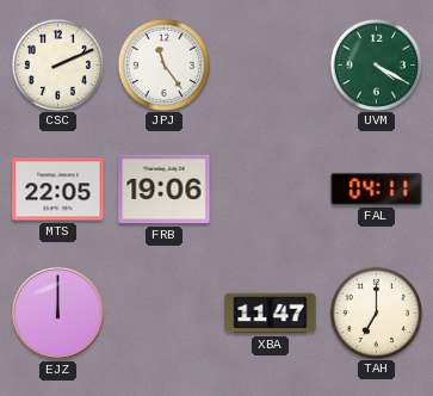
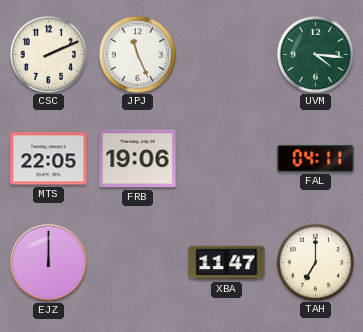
JPJ: 11:24 -> 11:26
UVM: 4:20 -> 4:16
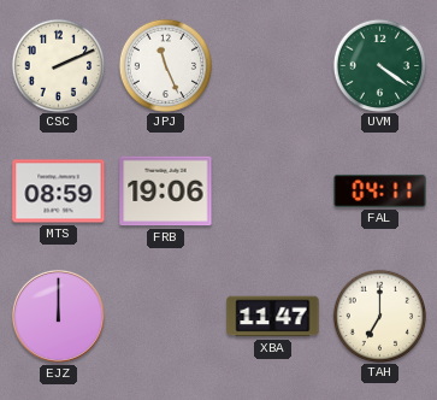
UVM: 4:16 -> 4:21
MTS: 22:05 -> 08:59
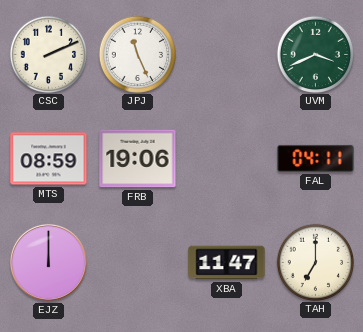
UVM: 4:21 -> 3:41
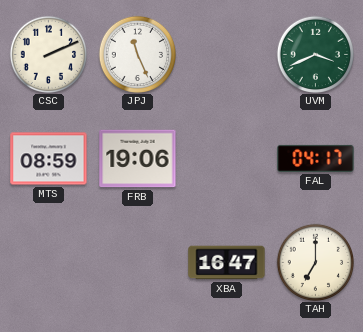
FAL: 04:11 -> 04:17
EJZ: 12:00 -> none
XBA: 11:47 -> 16:47
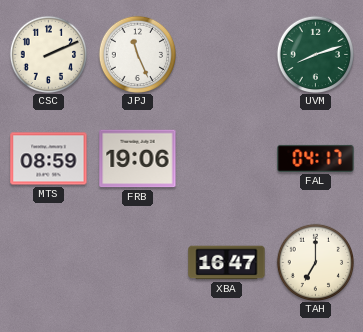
UVM: 3:41 -> 8:12
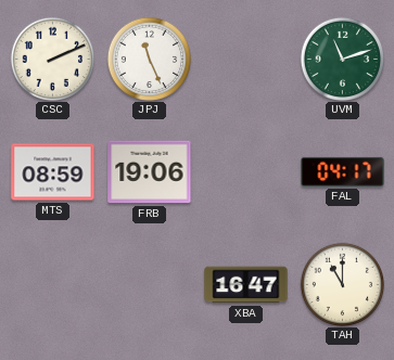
UVM: 8:12 -> 11:12
TAH: 7:00 -> 11:00
